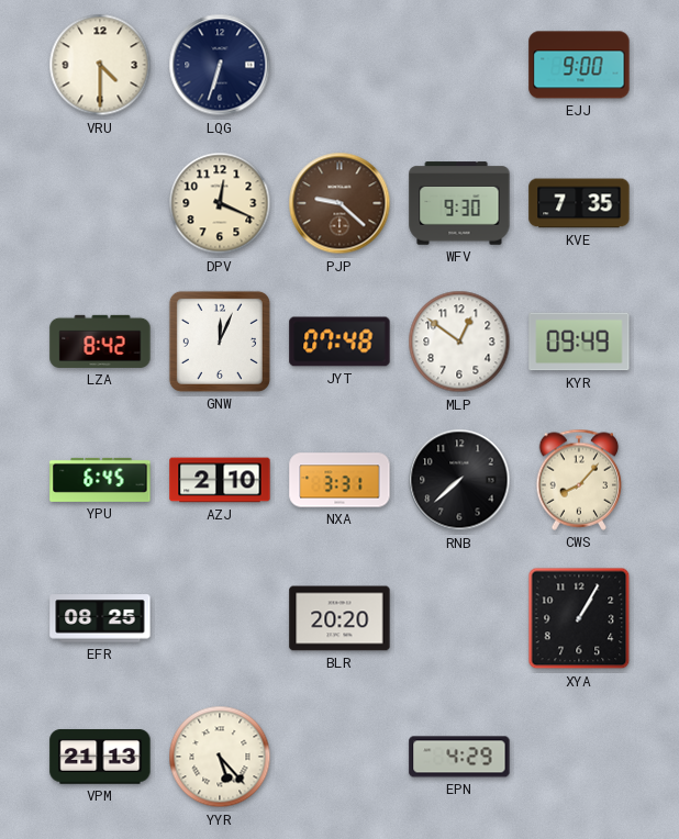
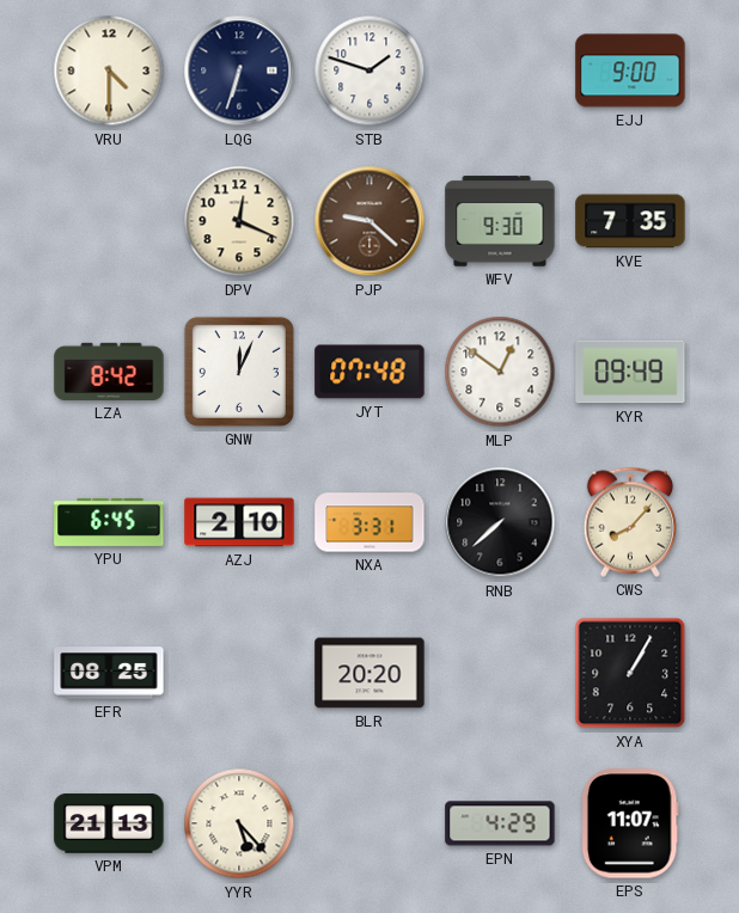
STB: none -> 1:48
EPS: none -> 11:07
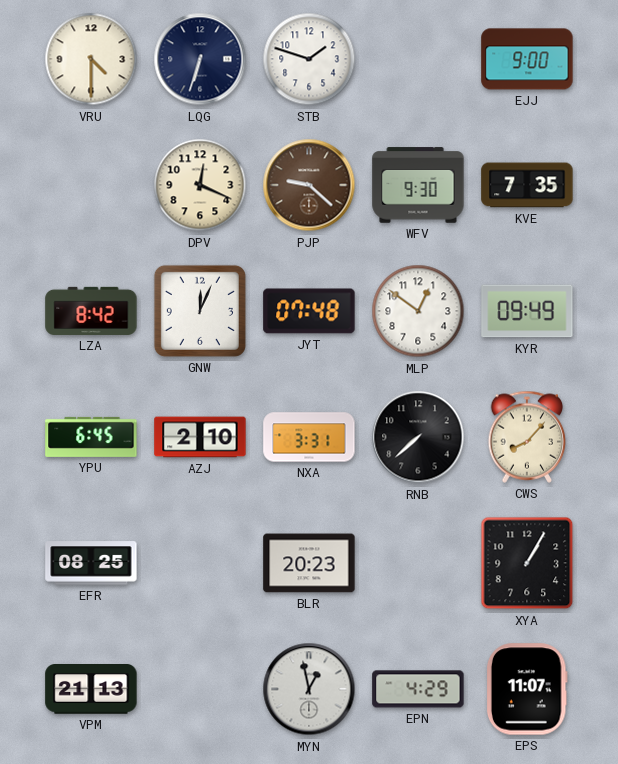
BLR: 20:20 -> 20:23
YYR: 5:23 -> none
MYN: none -> 12:58
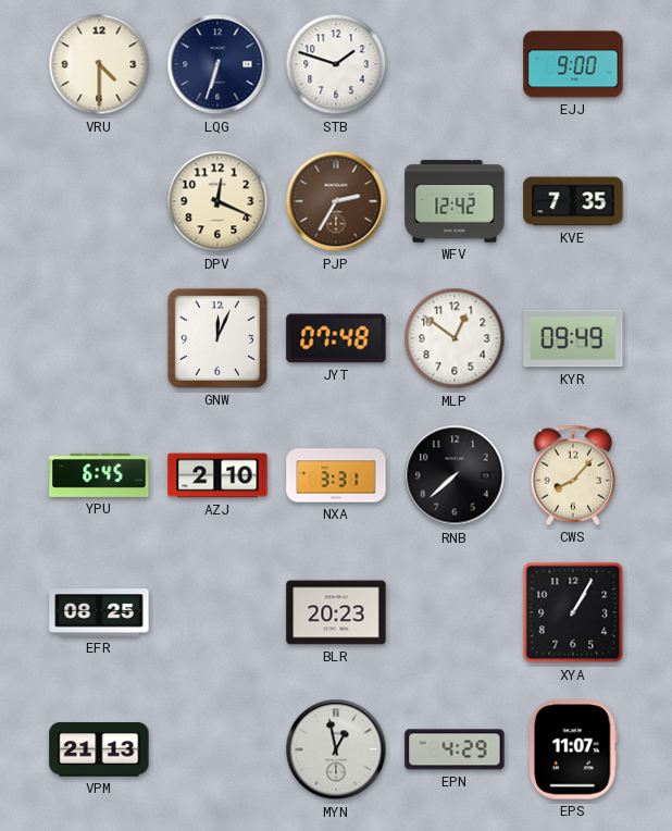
PJP: 9:22 -> 2:35
WFV: 9:30 -> 12:42
LZA: 8:42 -> none
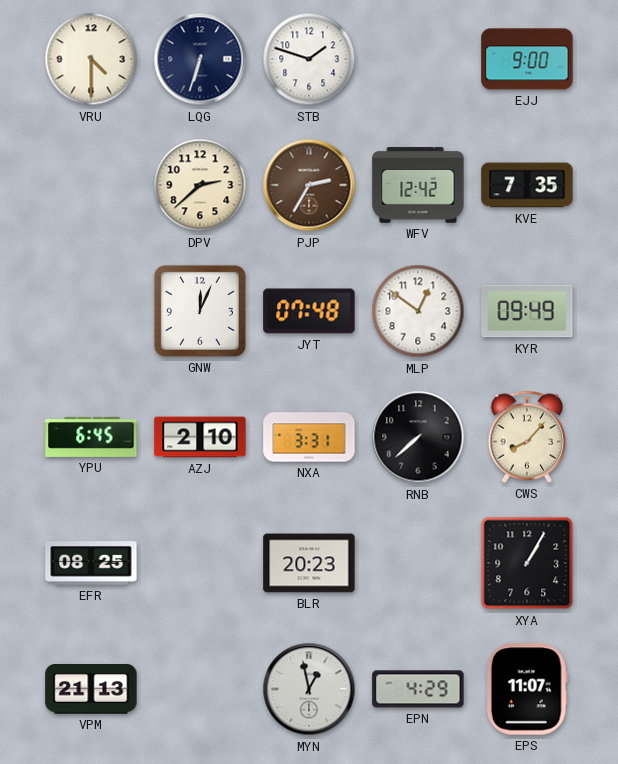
DPV: 12:19 -> 2:38
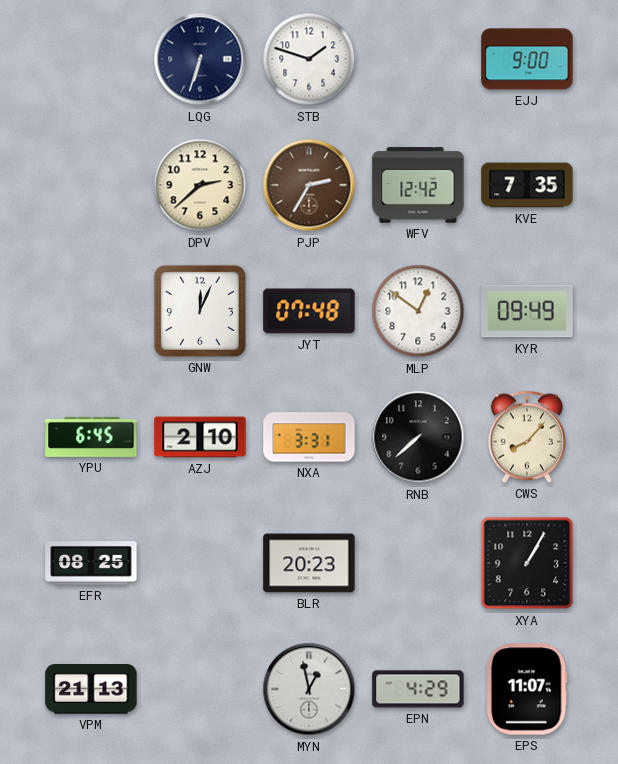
VRU: 4:30 -> none
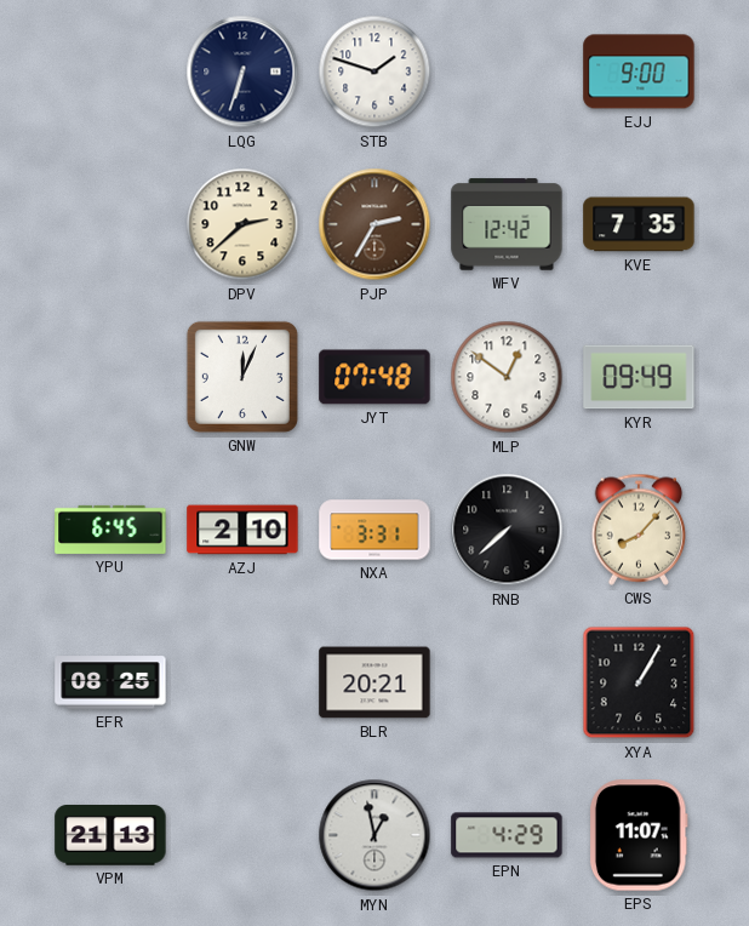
BLR: 20:23 -> 20:21
